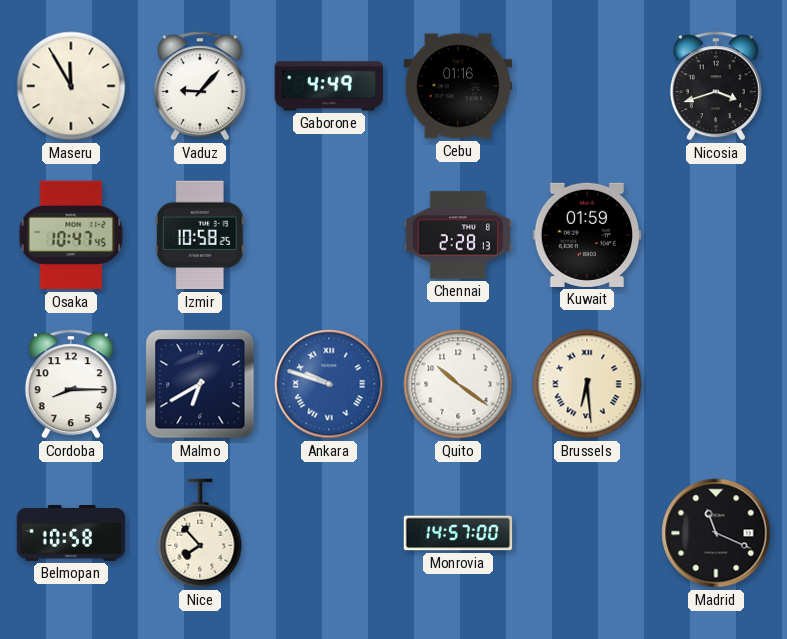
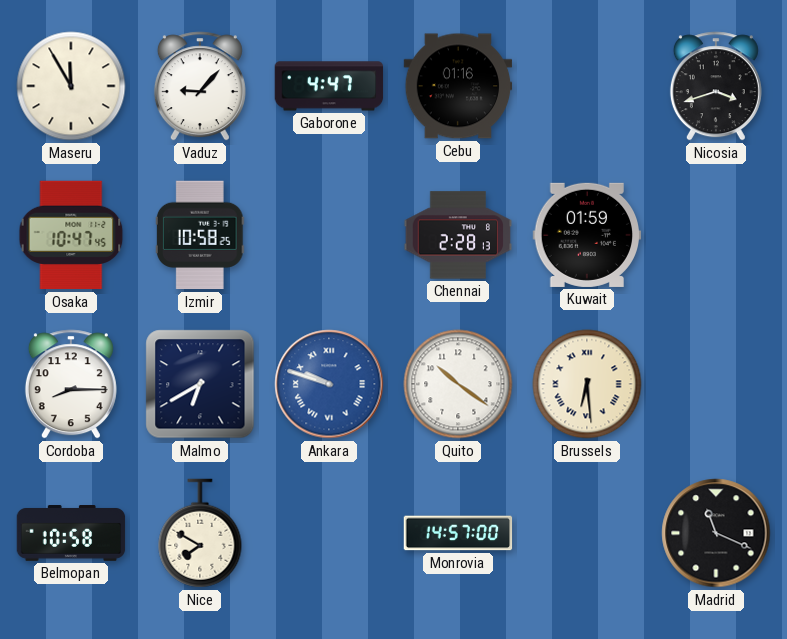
Gaborone: 4:49 -> 4:47
Nice: 7:53 -> 7:50
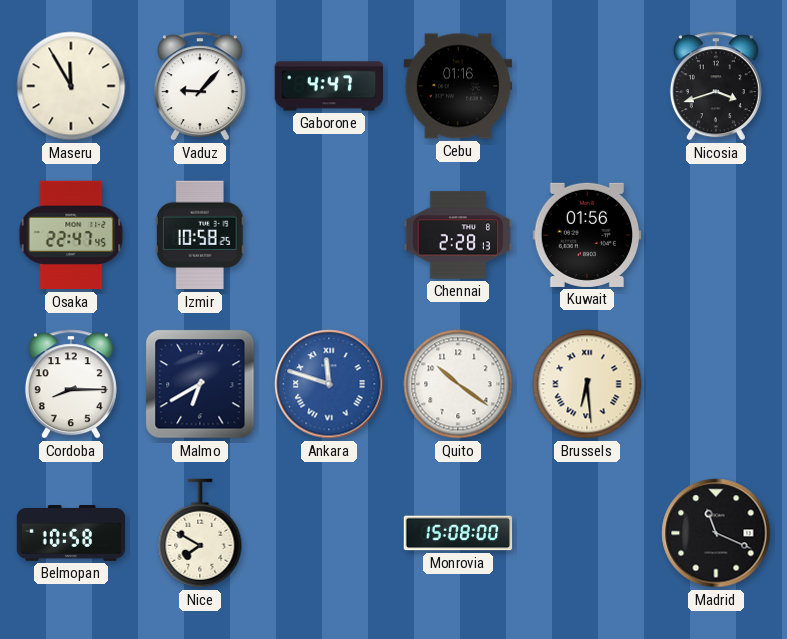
Osaka: 10:47 -> 22:47
Kuwait: 01:59 -> 01:56
Ankara: 9:48 -> 11:48
Monrovia: 14:57 -> 15:08
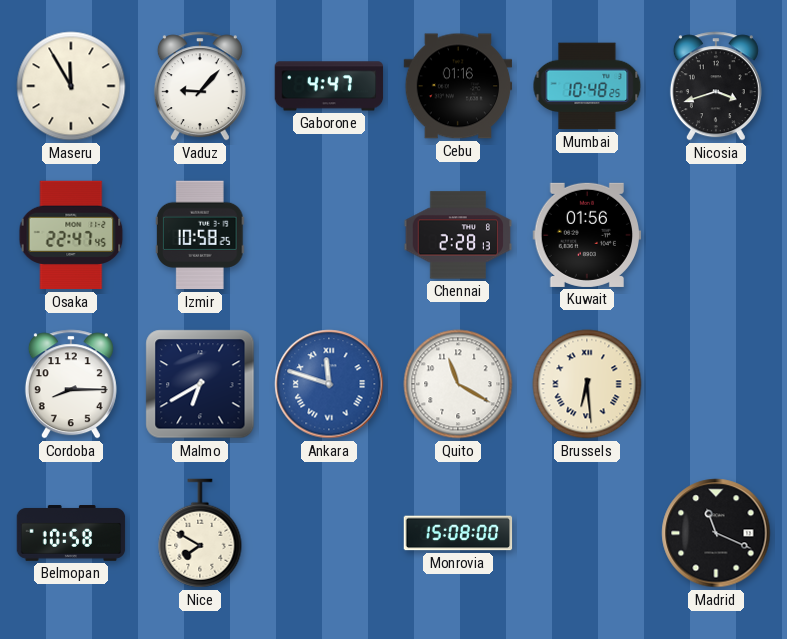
Mumbai: none -> 10:48
Quito: 10:21 -> 11:20
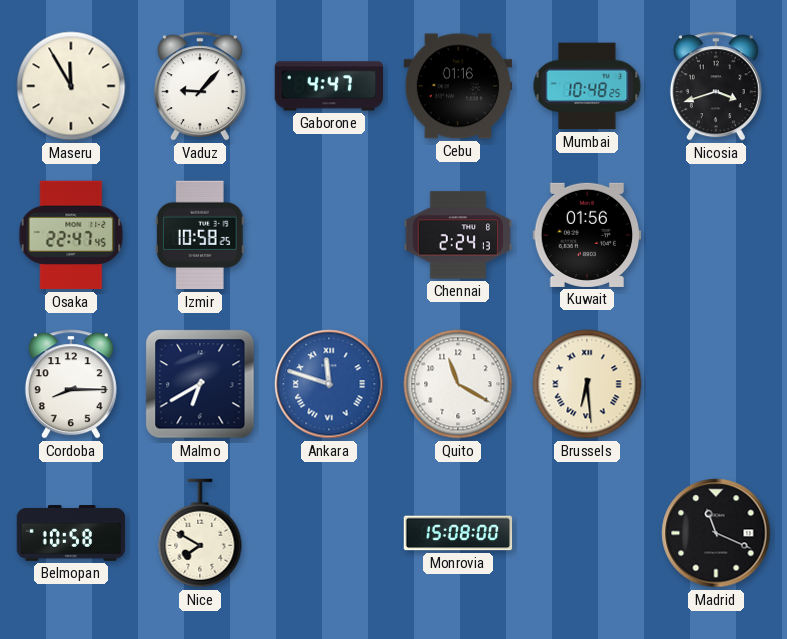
Chennai: 2:28 -> 2:24
